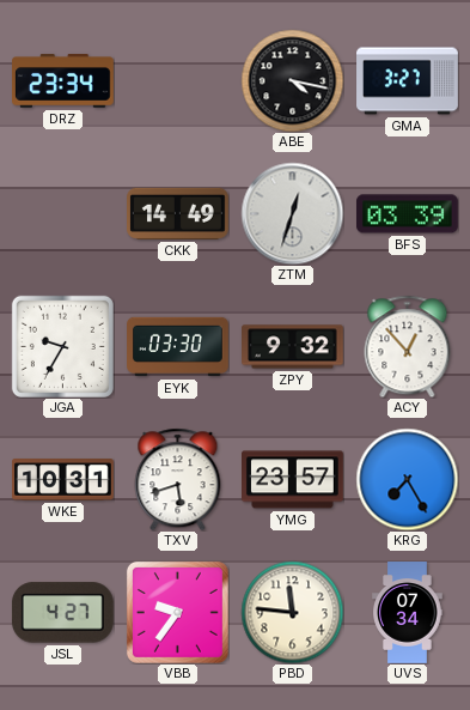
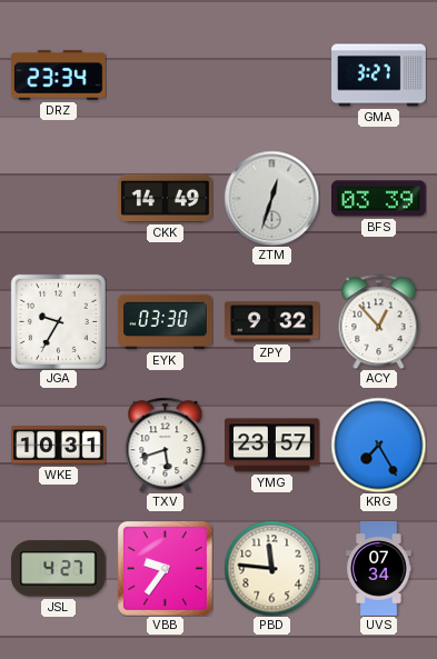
ABE: 4:17 -> none
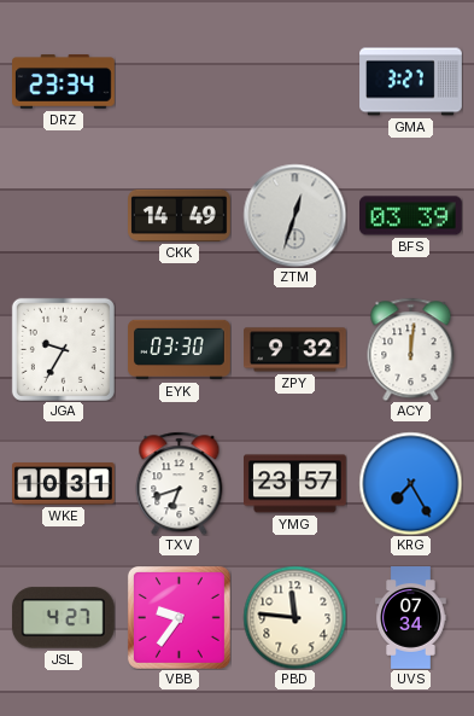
ACY: 12:53 -> 12:01
TXV: 5:42 -> 6:42
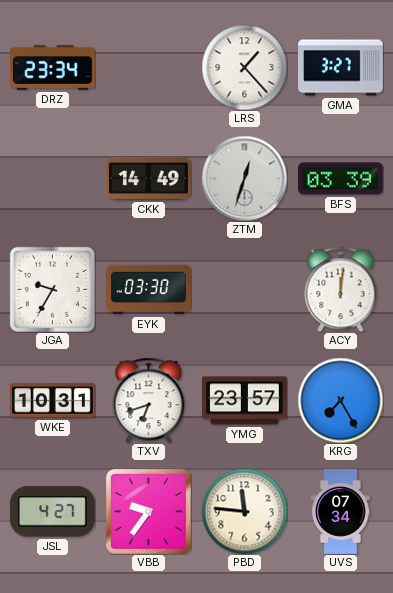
LRS: none -> 1:23
ZPY: 9:32 -> none
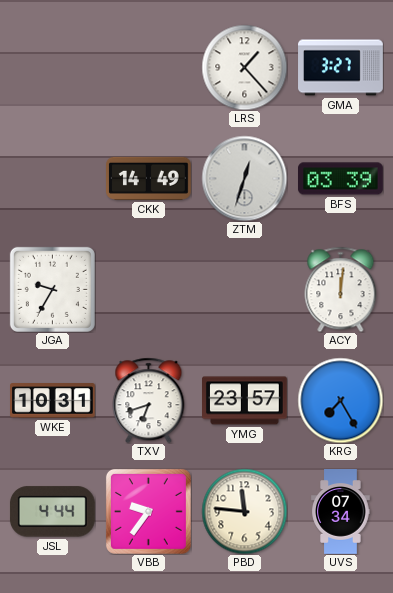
DRZ: 23:34 -> none
EYK: 03:30 -> none
JSL: 4:27 -> 4:44
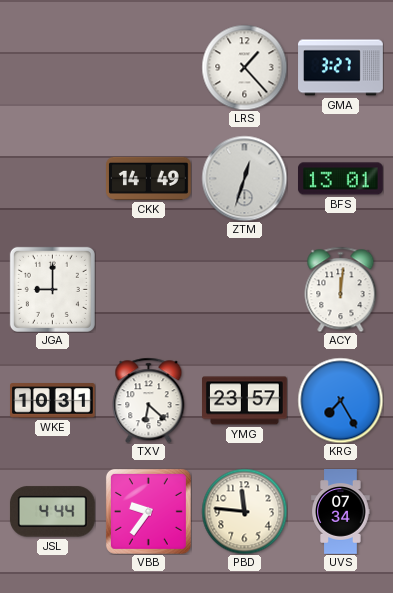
BFS: 03:39 -> 13:01
JGA: 9:35 -> 9:00
TXV: 6:42 -> 6:22
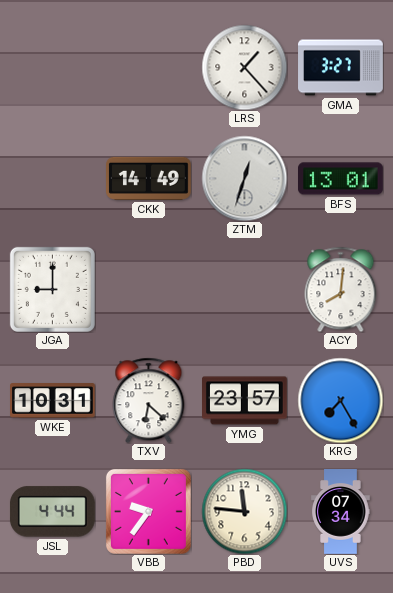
ACY: 12:01 -> 8:01
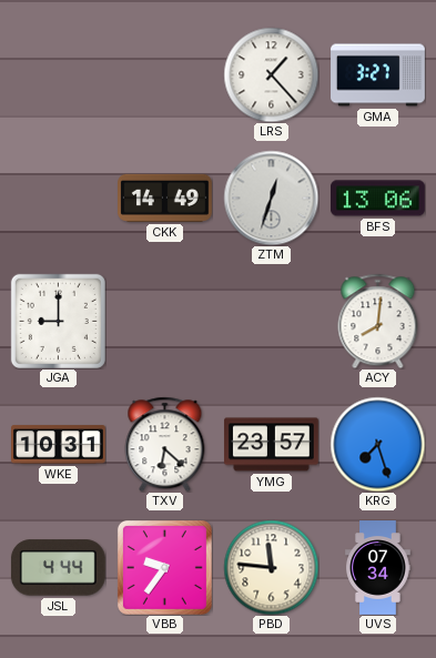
BFS: 13:01 -> 13:06
KRG: 7:25 -> 7:27
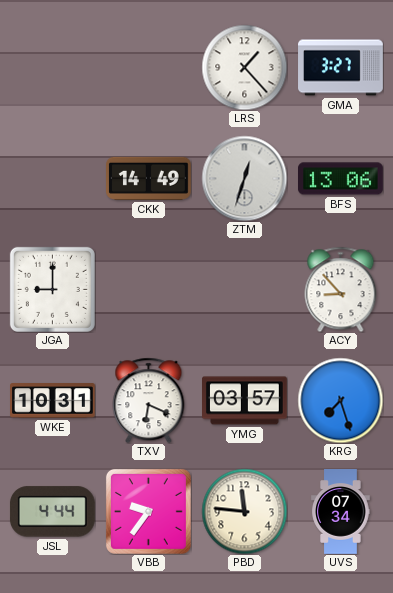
ACY: 8:01 -> 8:53
TXV: 6:22 -> 6:19
YMG: 23:57 -> 03:57
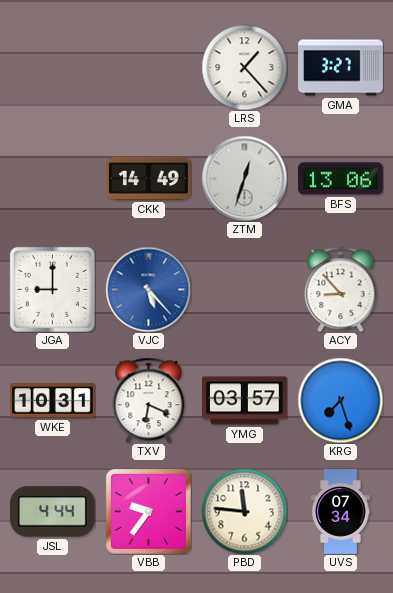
VJC: none -> 5:23
